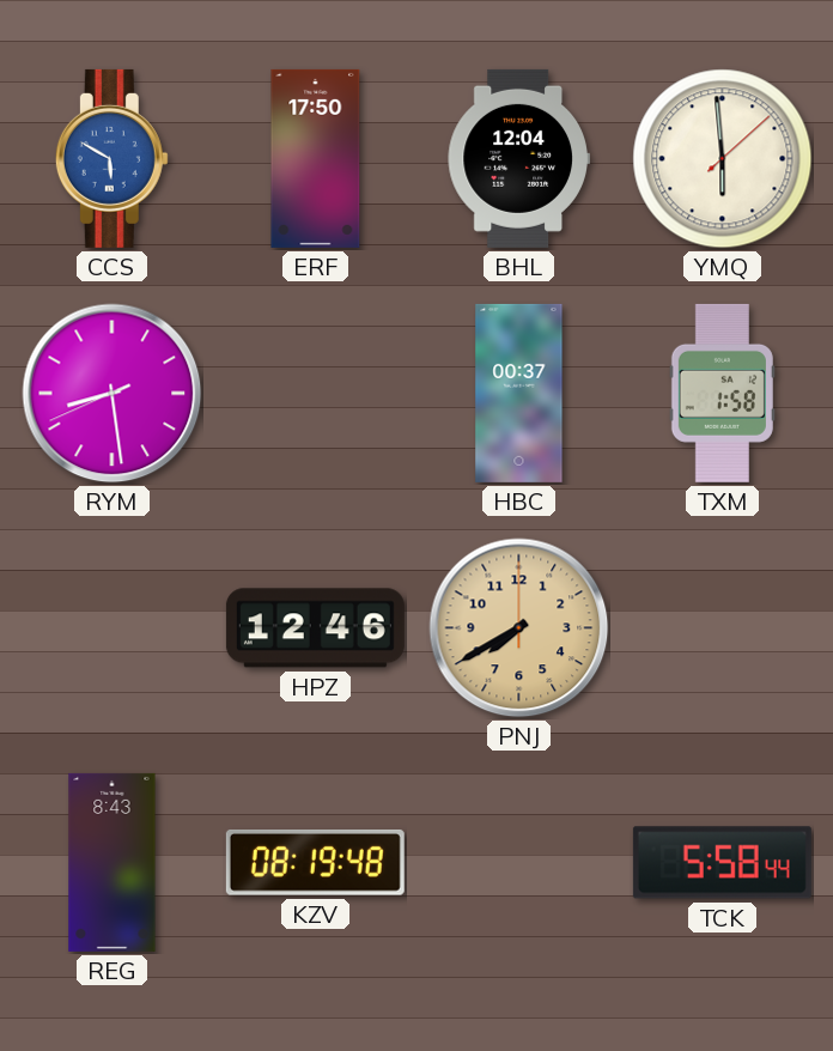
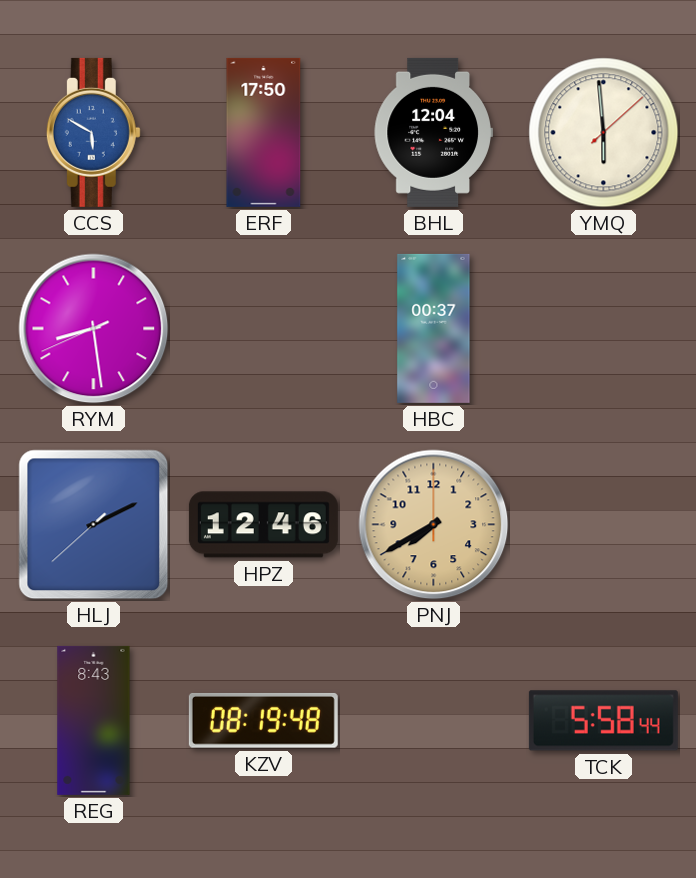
TXM: 1:58 -> none
HLJ: none -> 2:10
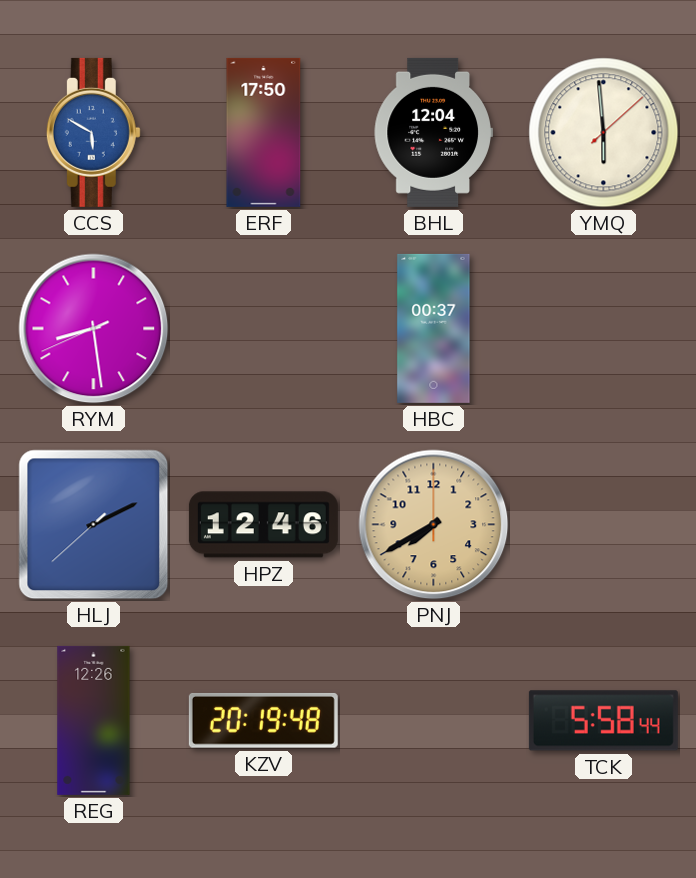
REG: 8:43 -> 12:26
KZV: 08:19 -> 20:19
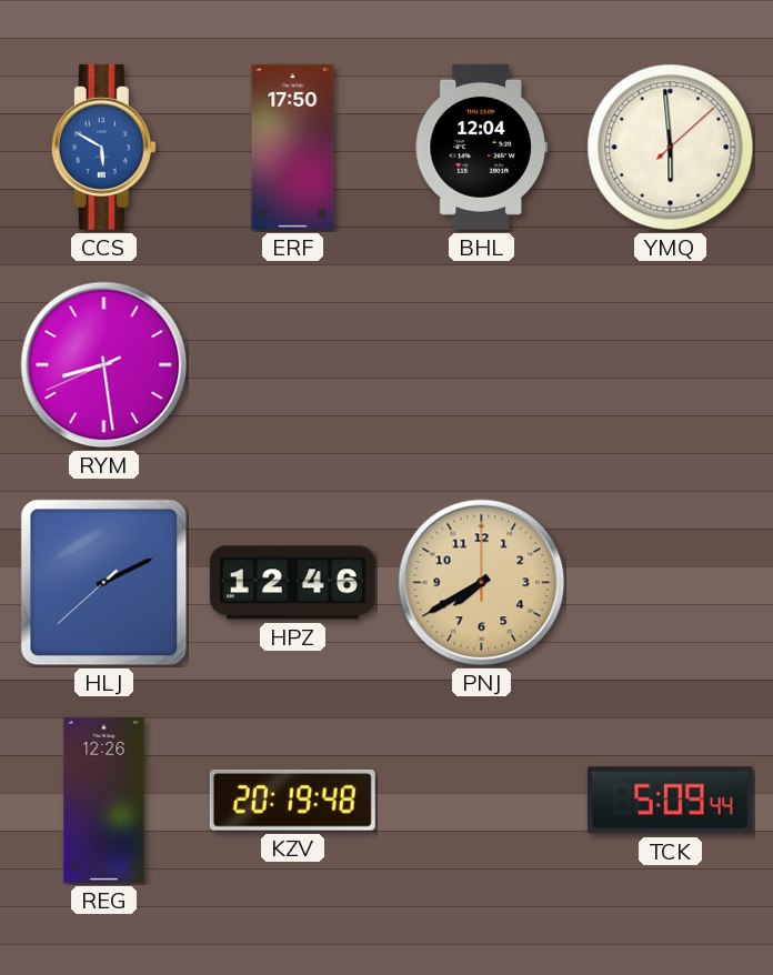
HBC: 00:37 -> none
TCK: 5:58 -> 5:09
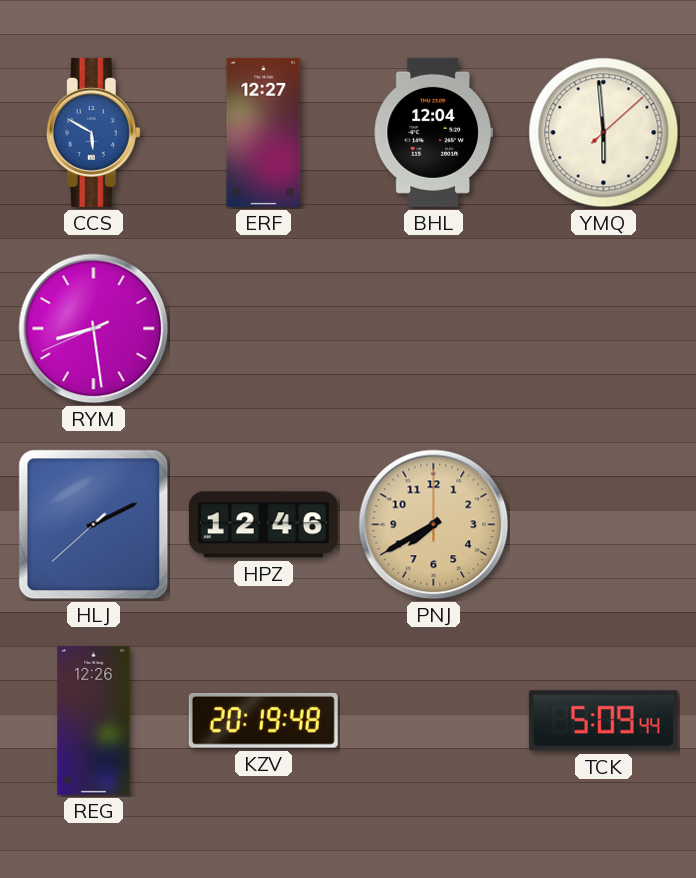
ERF: 17:50 -> 12:27
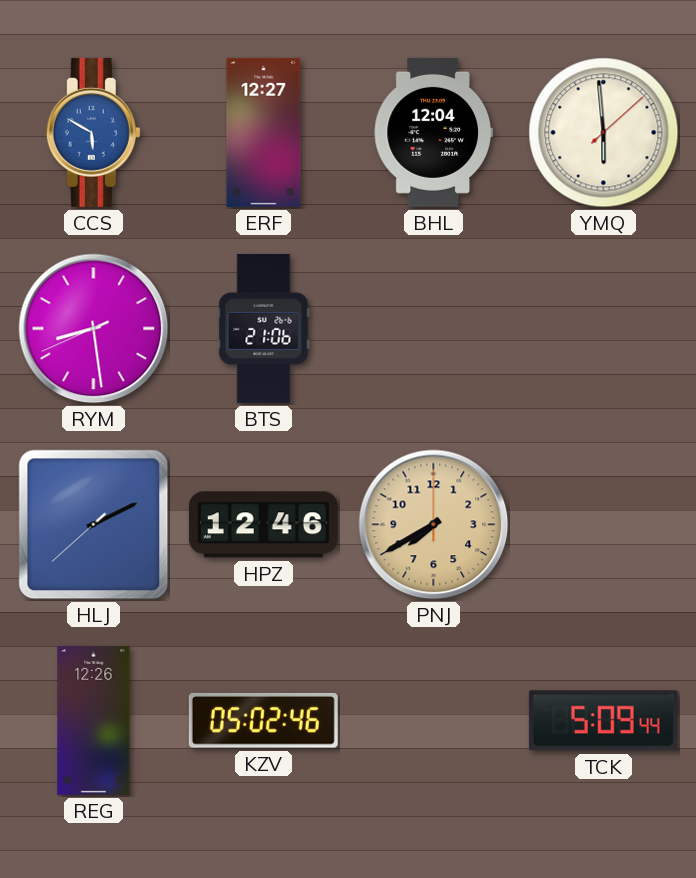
BTS: none -> 21:06
KZV: 20:19 -> 05:02
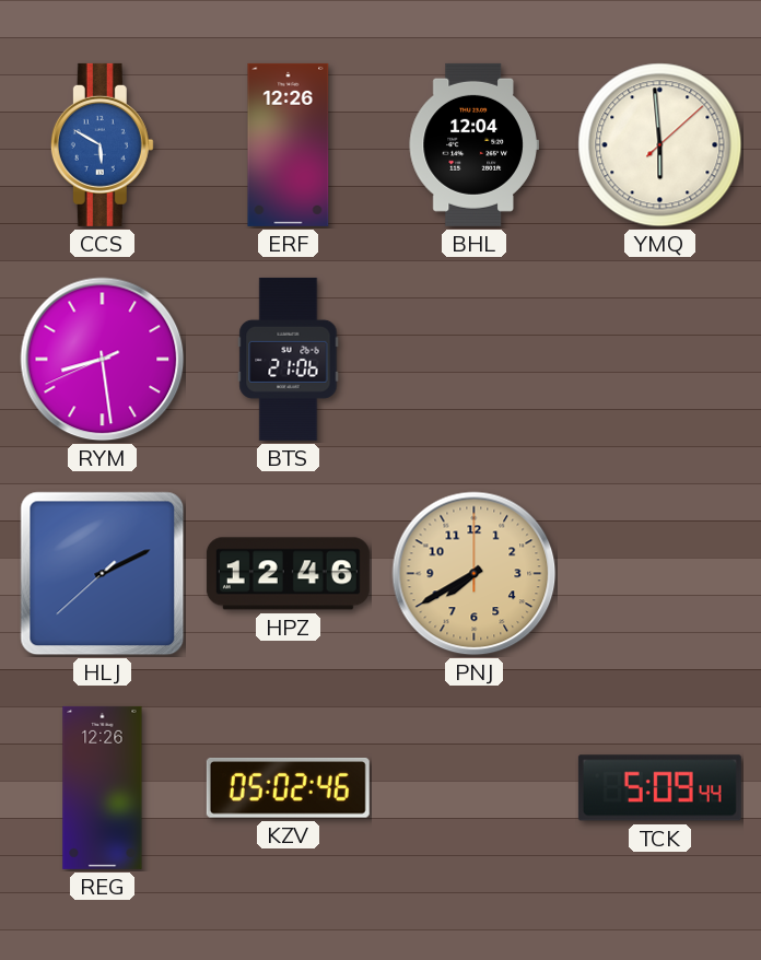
ERF: 12:27 -> 12:26
